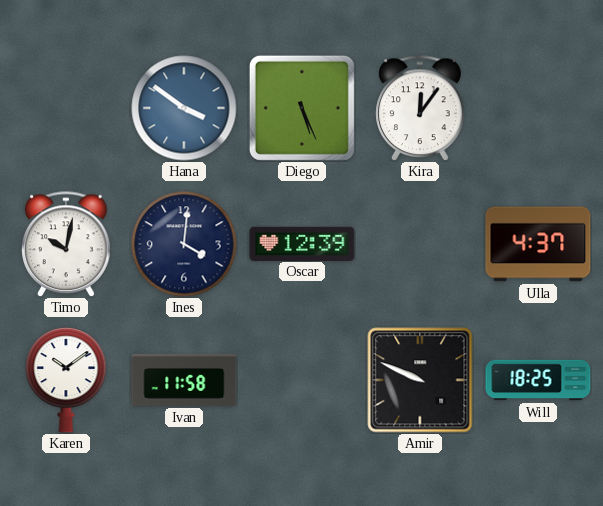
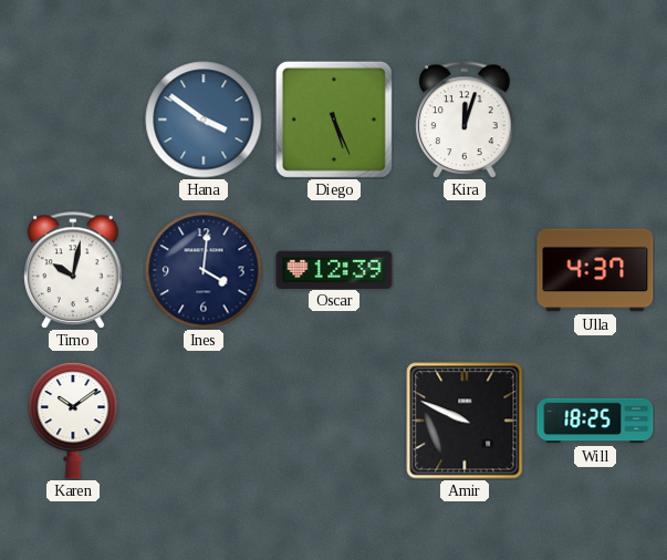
Kira: 12:06 -> 12:03
Ivan: 11:58 -> none
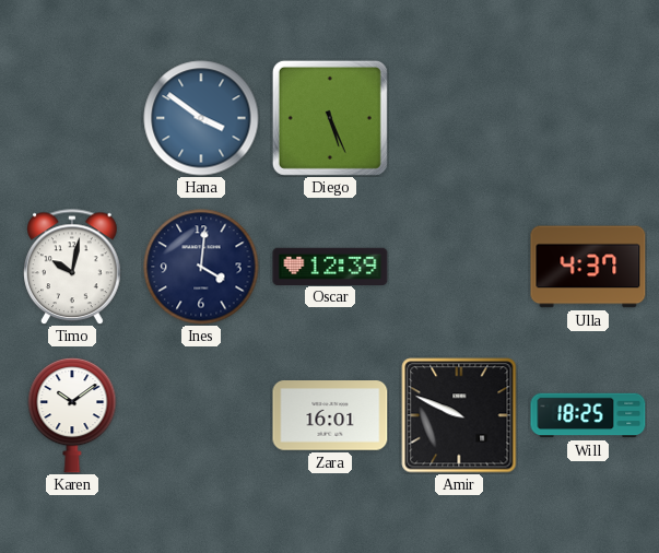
Kira: 12:03 -> none
Zara: none -> 16:01
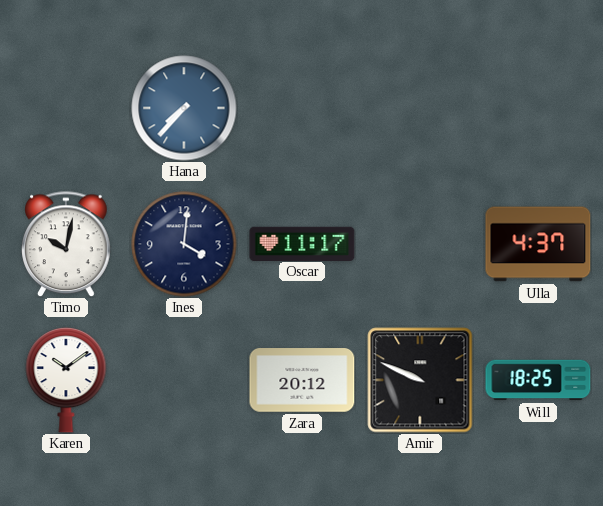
Hana: 3:51 -> 7:37
Diego: 5:26 -> none
Oscar: 12:39 -> 11:17
Zara: 16:01 -> 20:12
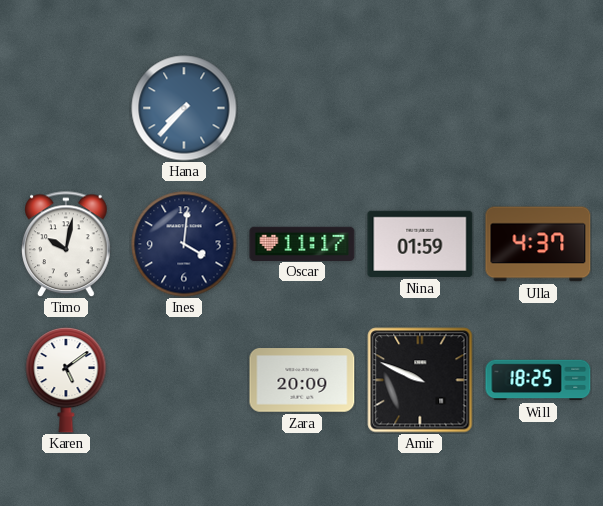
Nina: none -> 01:59
Karen: 10:09 -> 5:09
Zara: 20:12 -> 20:09
